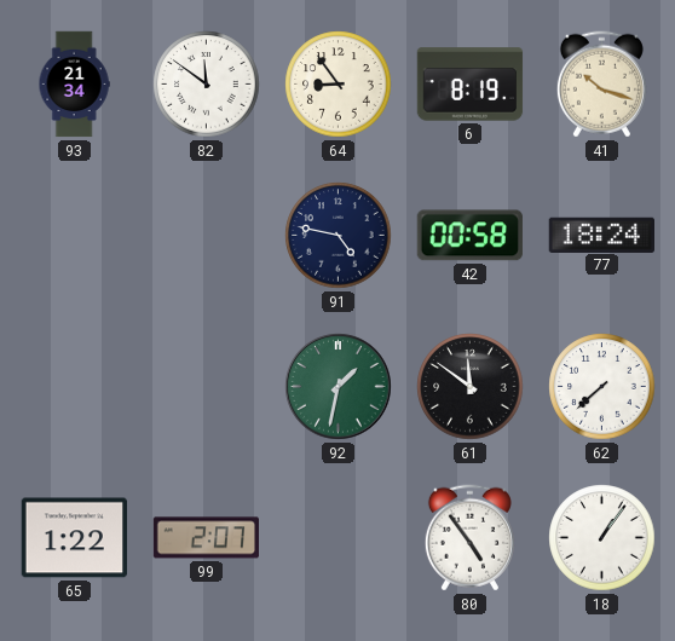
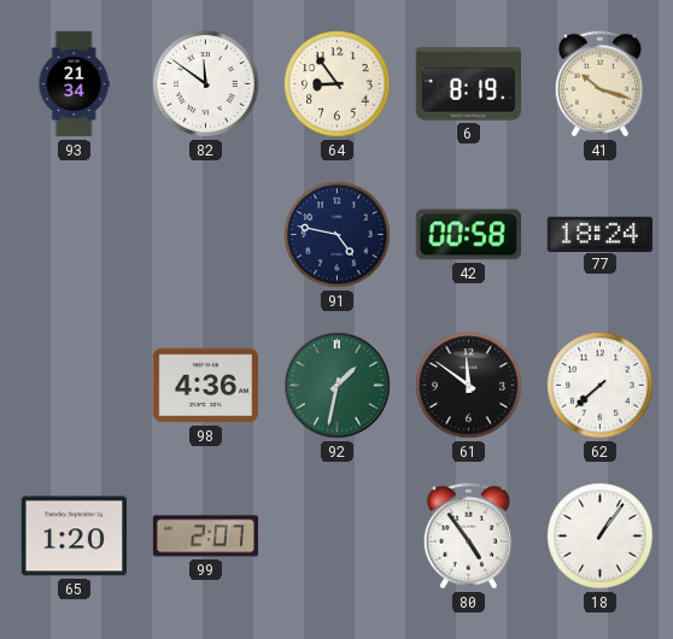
98: none -> 4:36
65: 1:22 -> 1:20
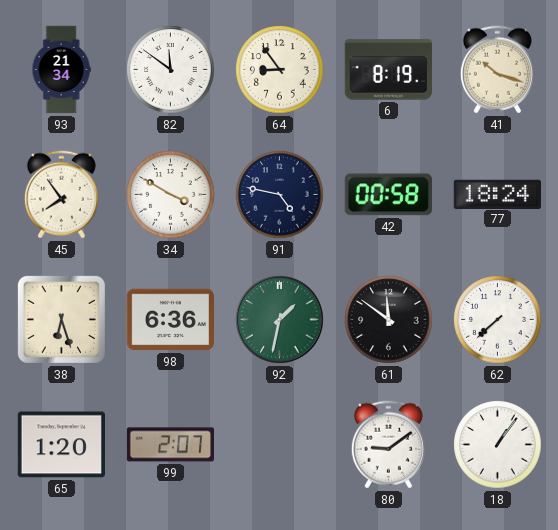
45: none -> 7:54
34: none -> 3:50
38: none -> 6:27
98: 4:36 -> 6:36
80: 4:54 -> 9:09
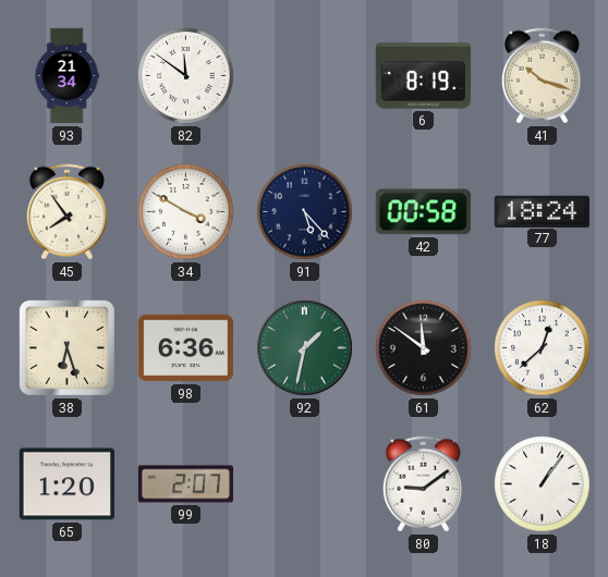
64: 8:54 -> none
91: 4:47 -> 5:23
62: 7:38 -> 12:38
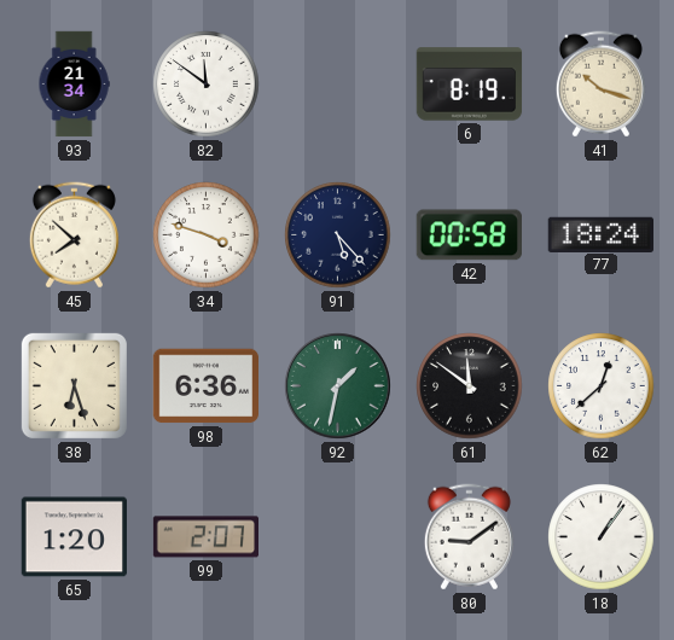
45: 7:54 -> 7:52
34: 3:50 -> 3:48
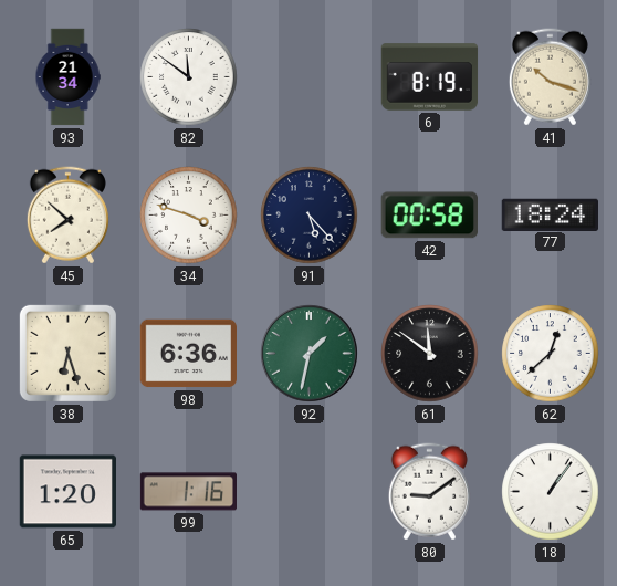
99: 2:07 -> 1:16
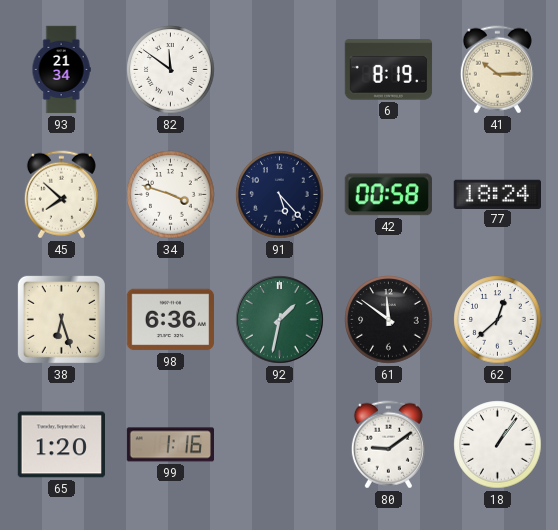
41: 10:18 -> 10:15
